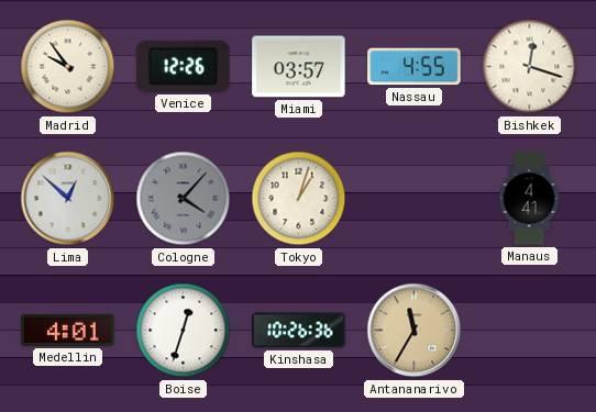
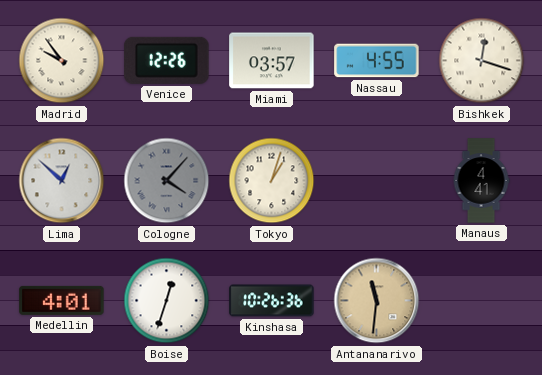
Antananarivo: 11:35 -> 11:31
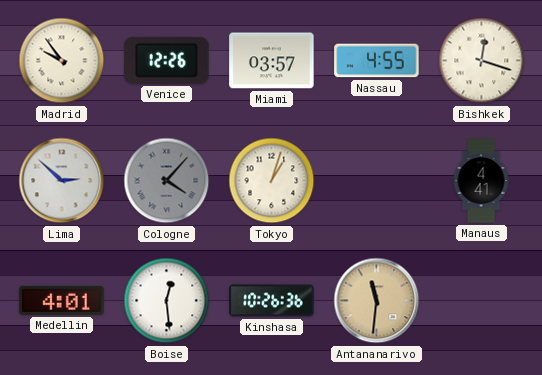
Lima: 12:52 -> 2:52
Boise: 12:33 -> 12:29
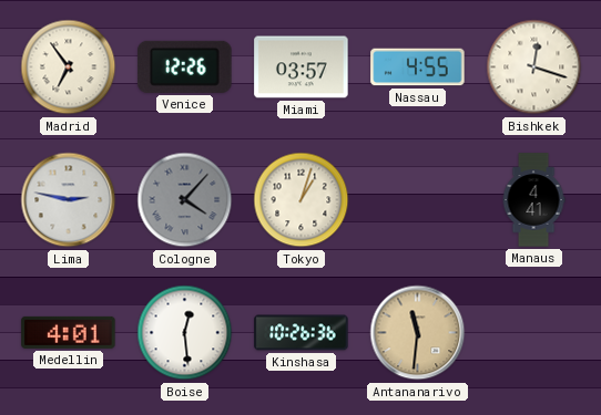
Madrid: 9:54 -> 6:54
Lima: 2:52 -> 2:47
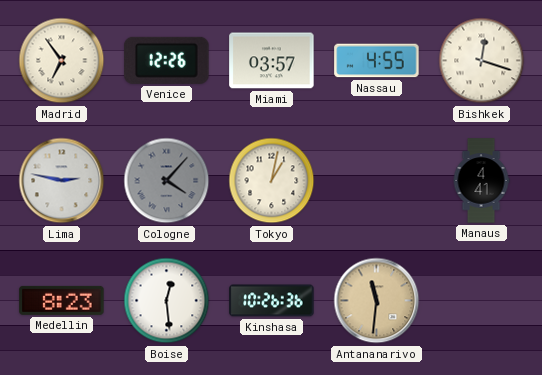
Tokyo: 1:03 -> 1:02
Medellin: 4:01 -> 8:23
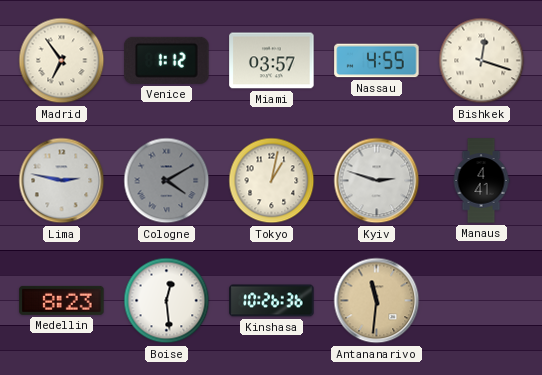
Venice: 12:26 -> 1:12
Cologne: 4:07 -> 4:10
Kyiv: none -> 2:48
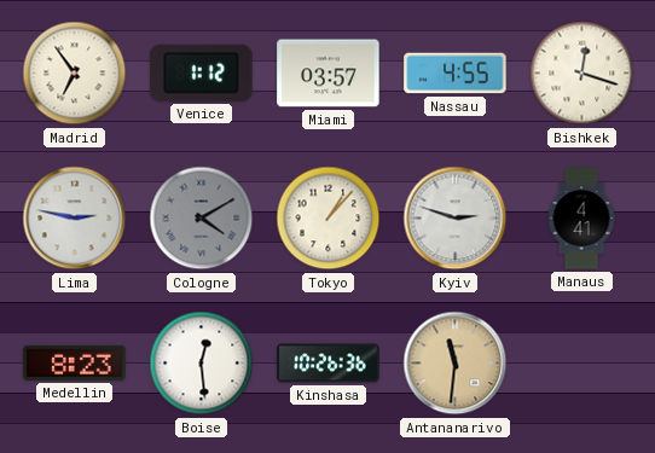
Tokyo: 1:02 -> 1:07
